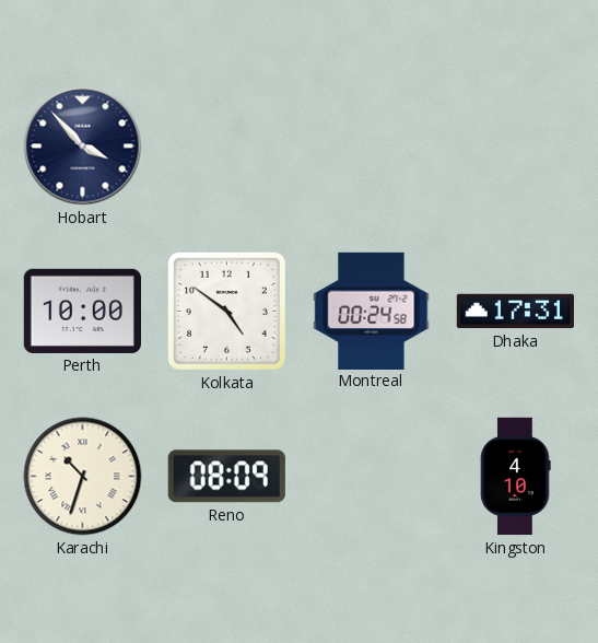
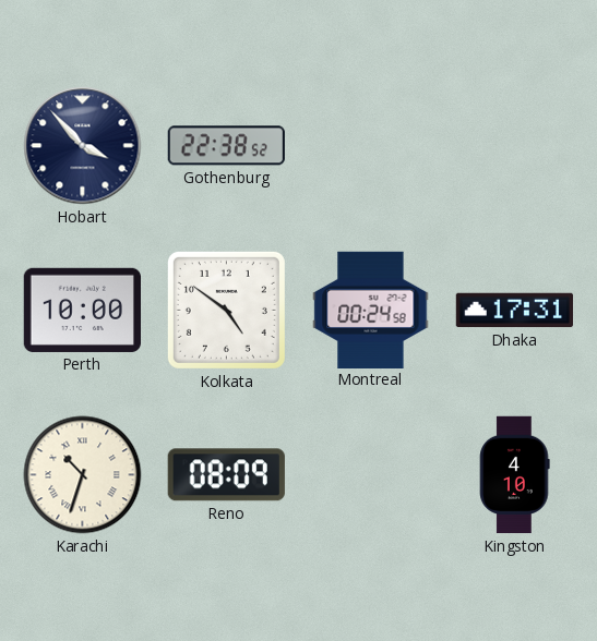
Gothenburg: none -> 22:38
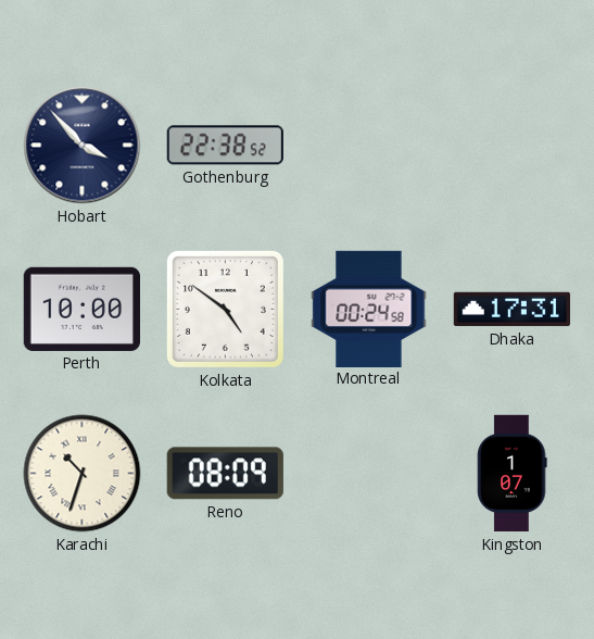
Kingston: 4:10 -> 1:07
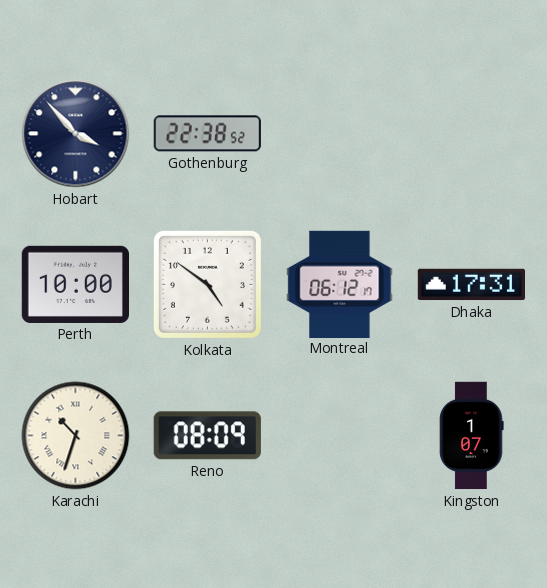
Montreal: 00:24 -> 06:12
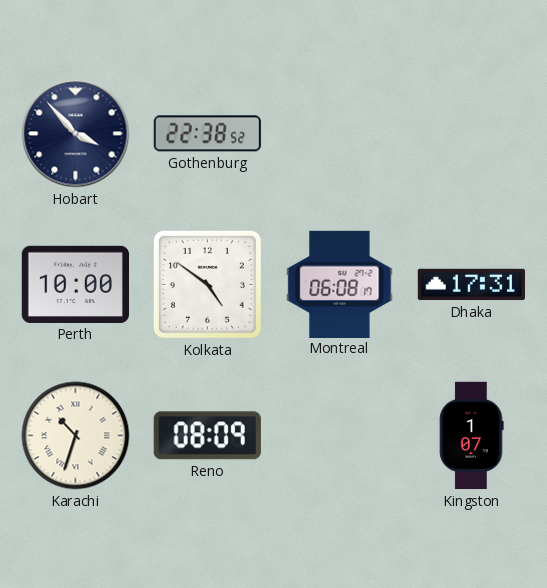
Montreal: 06:12 -> 06:08
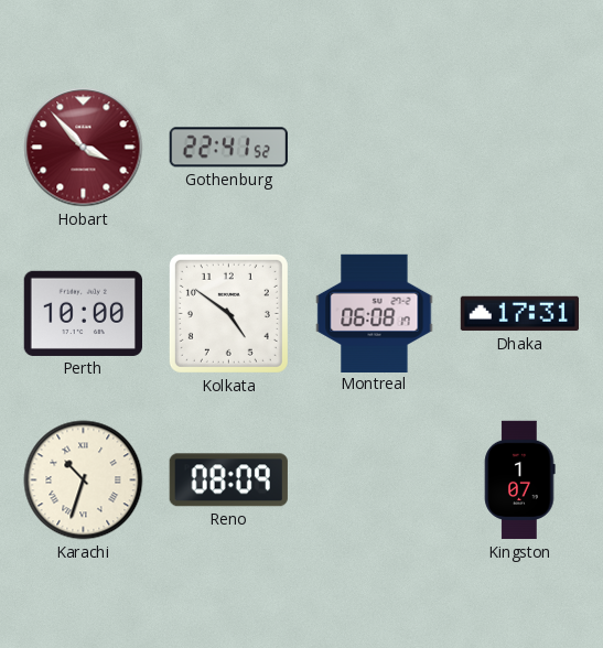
Hobart dial: navy -> burgundy
Gothenburg: 22:38 -> 22:41
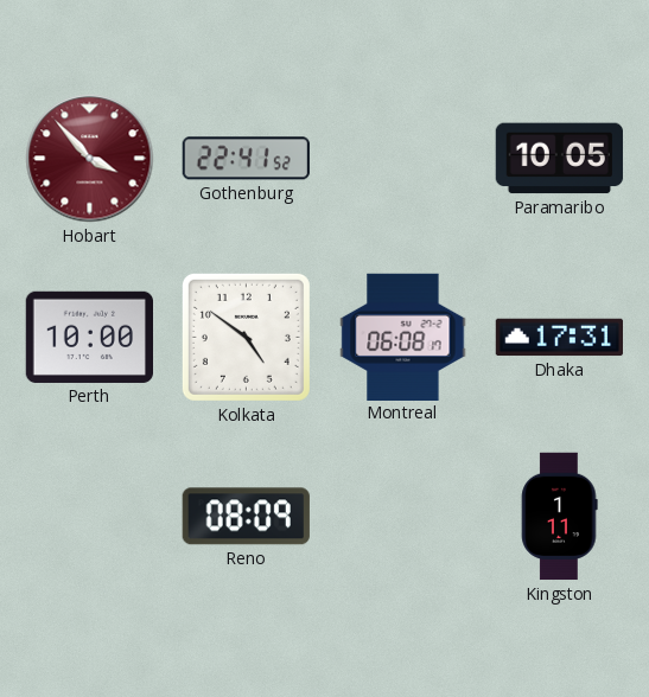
Paramaribo: none -> 10:05
Karachi: 10:33 -> none
Kingston: 1:07 -> 1:11
